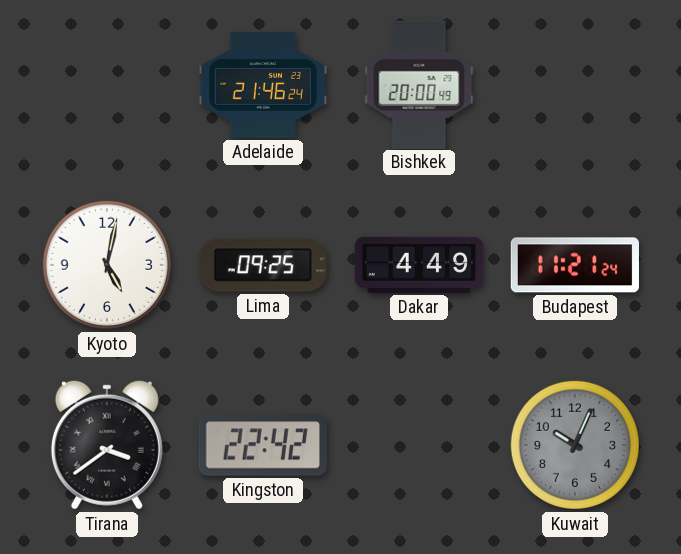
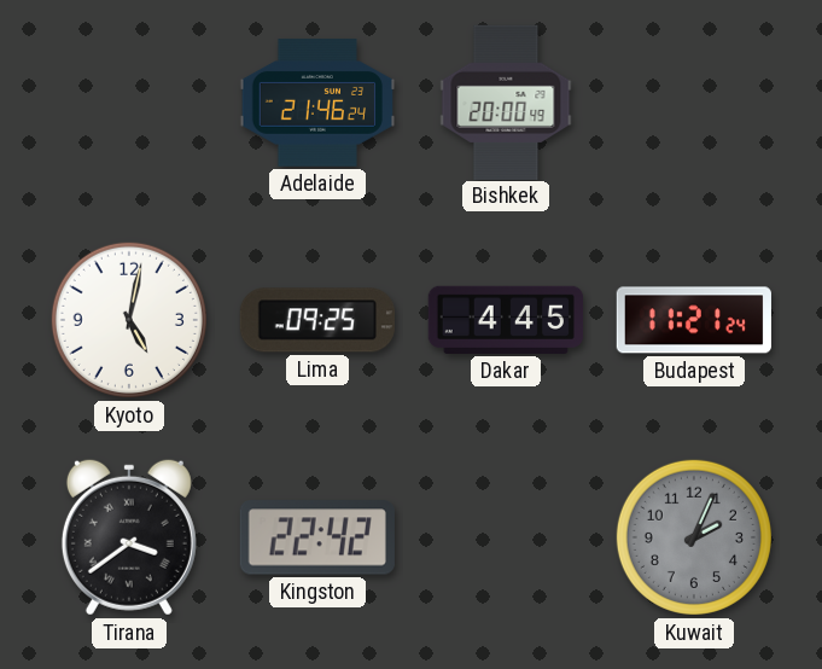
Dakar: 4:49 -> 4:45
Kuwait: 10:04 -> 2:04
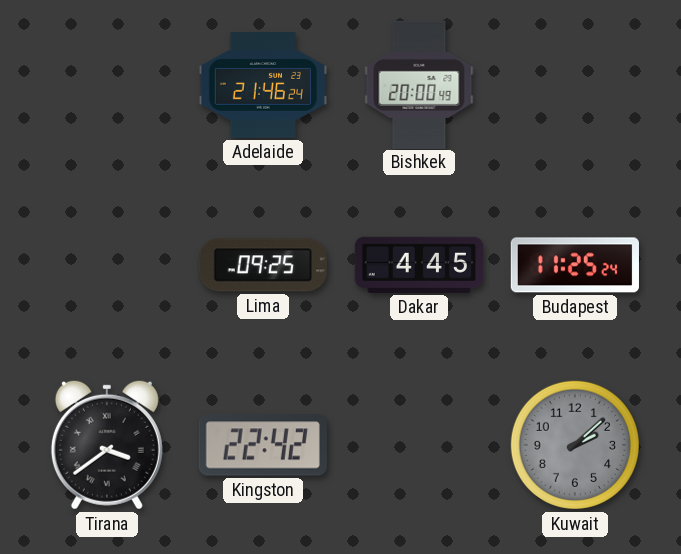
Kyoto: 5:02 -> none
Budapest: 11:21 -> 11:25
Kuwait: 2:04 -> 2:08
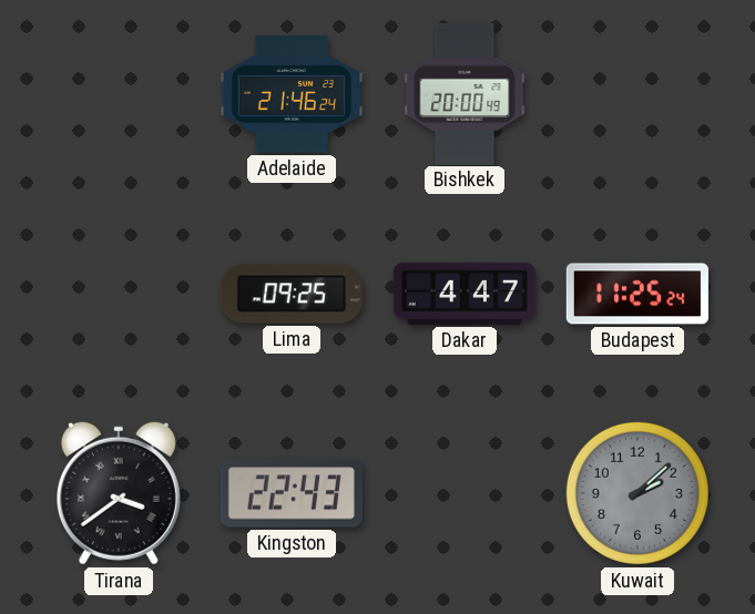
Dakar: 4:45 -> 4:47
Kingston: 22:42 -> 22:43
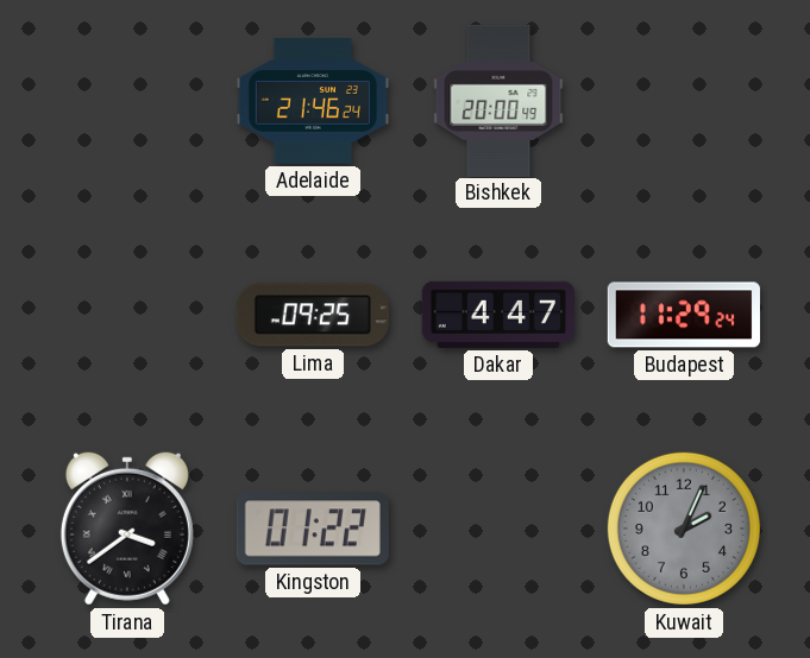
Budapest: 11:25 -> 11:29
Kingston: 22:43 -> 01:22
Kuwait: 2:08 -> 2:04
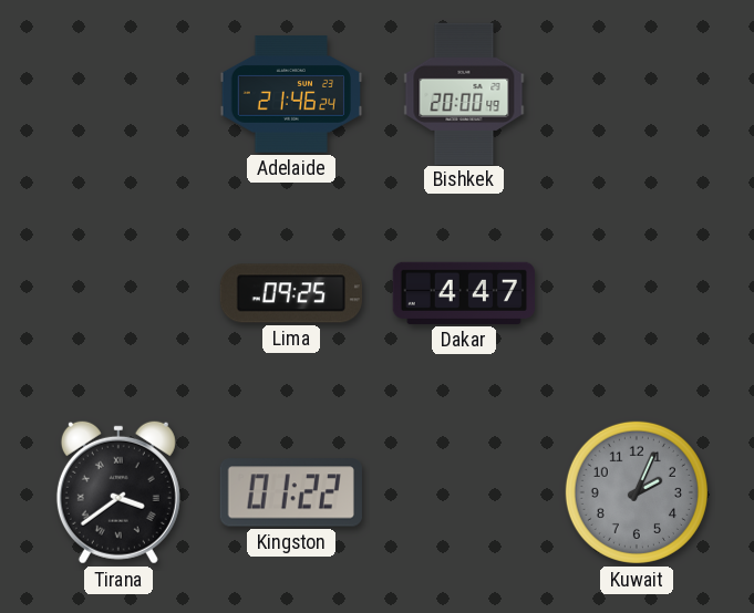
Budapest: 11:29 -> none
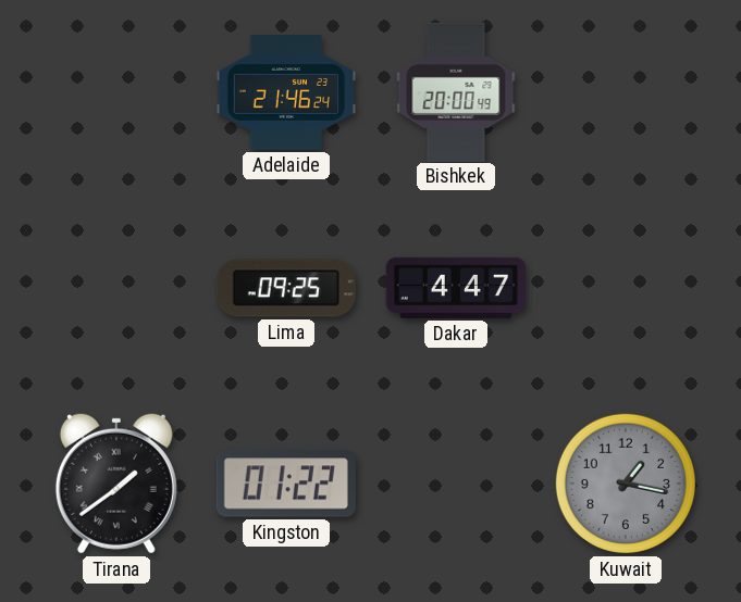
Tirana: 3:39 -> 1:39
Kuwait: 2:04 -> 1:17
